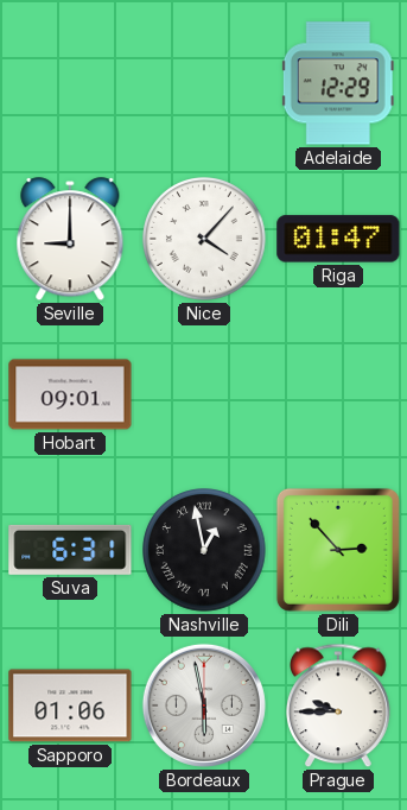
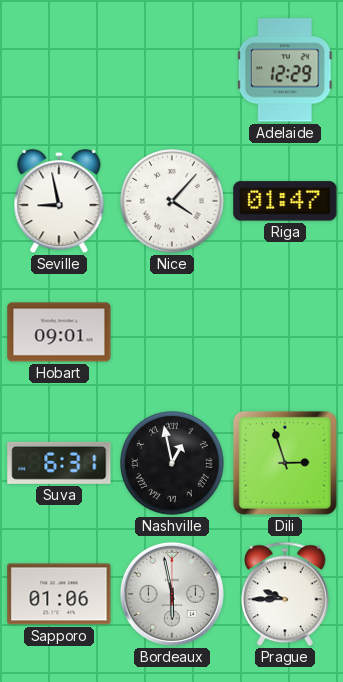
Seville: 9:00 -> 8:58
Dili: 2:53 -> 2:57
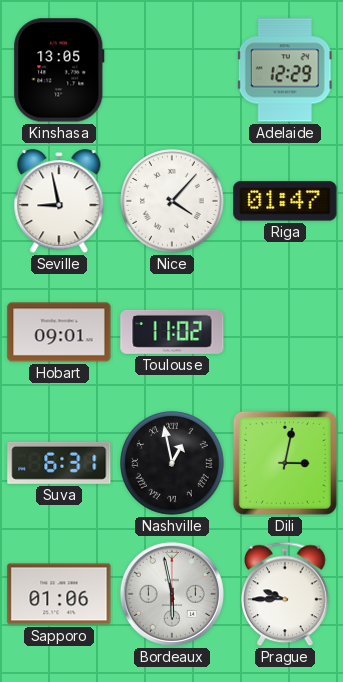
Kinshasa: none -> 13:05
Toulouse: none -> 11:02
Dili: 2:57 -> 3:02
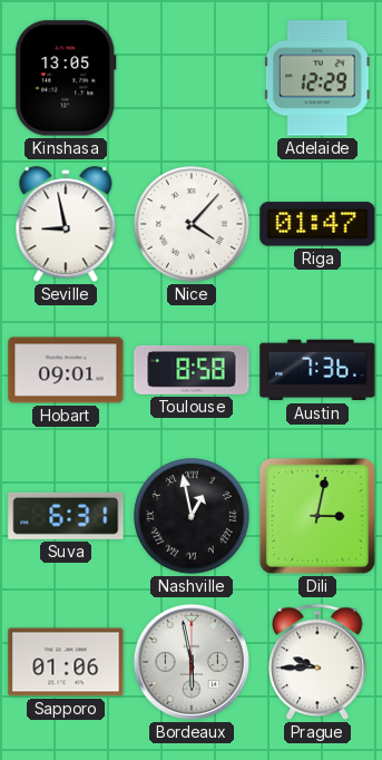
Toulouse: 11:02 -> 8:58
Austin: none -> 7:36
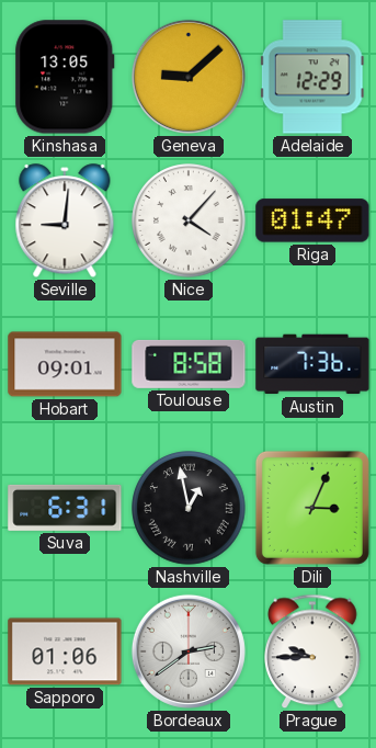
Geneva: none -> 9:08
Seville: 8:58 -> 9:01
Dili: 3:02 -> 3:04
Bordeaux: 5:58 -> 2:39
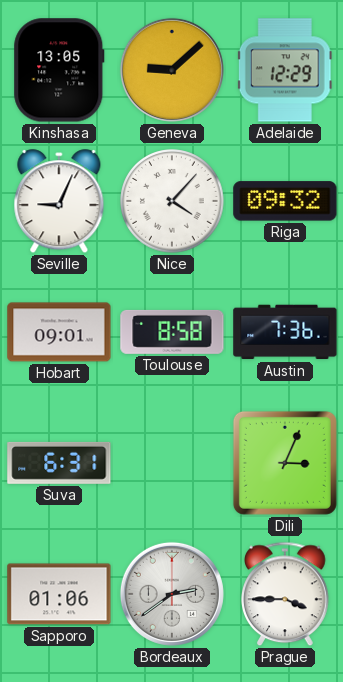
Seville: 9:01 -> 9:04
Riga: 01:47 -> 09:32
Nashville: 12:58 -> none
Prague: 9:45 -> 3:45
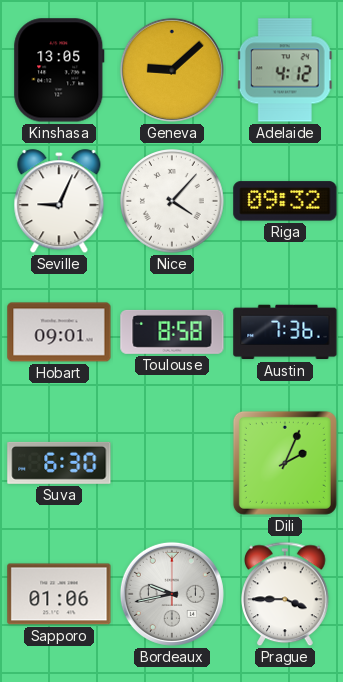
Adelaide: 12:29 -> 4:12
Suva: 6:31 -> 6:30
Dili: 3:04 -> 2:04
Bordeaux: 2:39 -> 9:43
